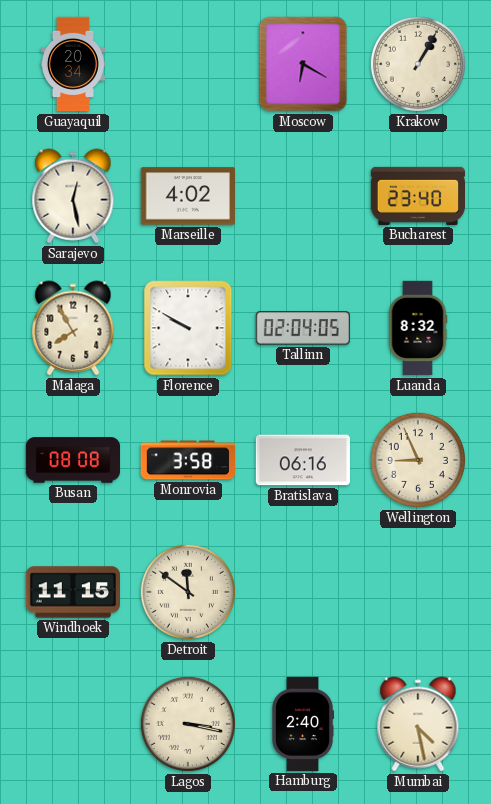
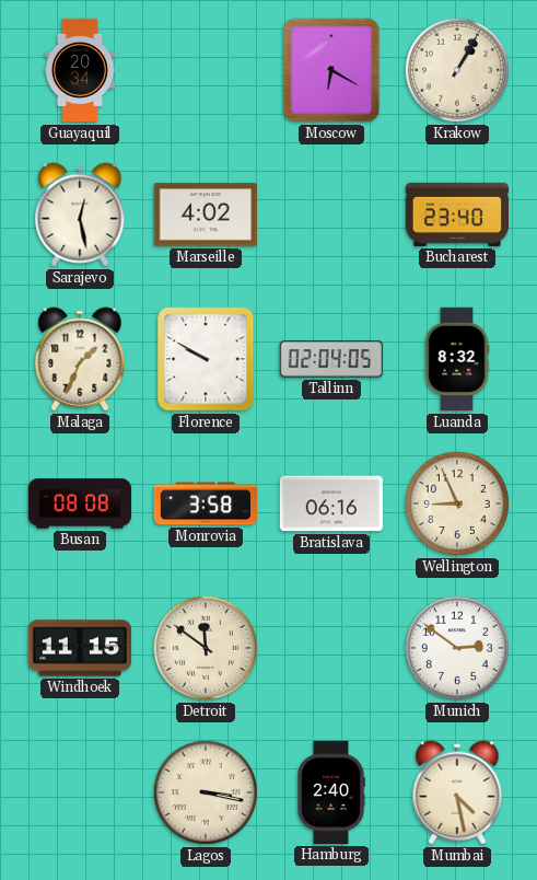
Malaga: 7:55 -> 1:34
Munich: none -> 2:51
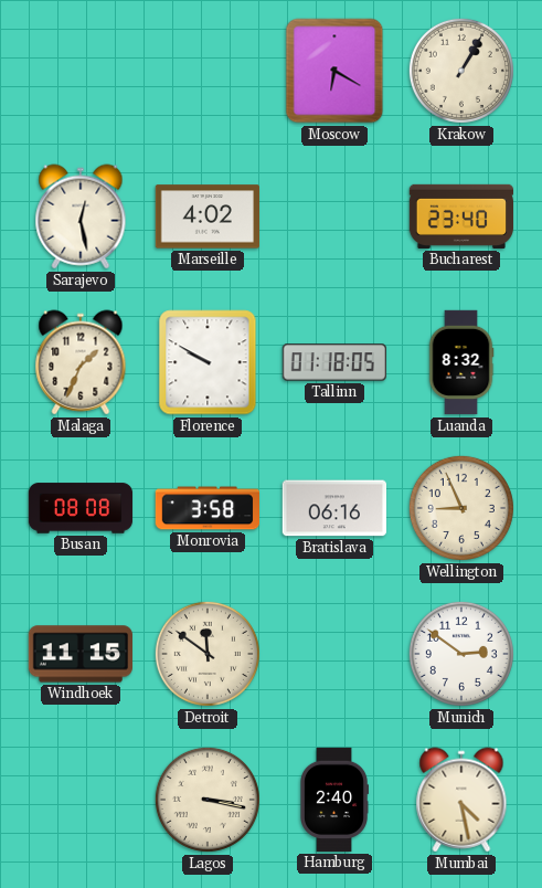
Guayaquil: 20:34 -> none
Tallinn: 02:04 -> 01:18
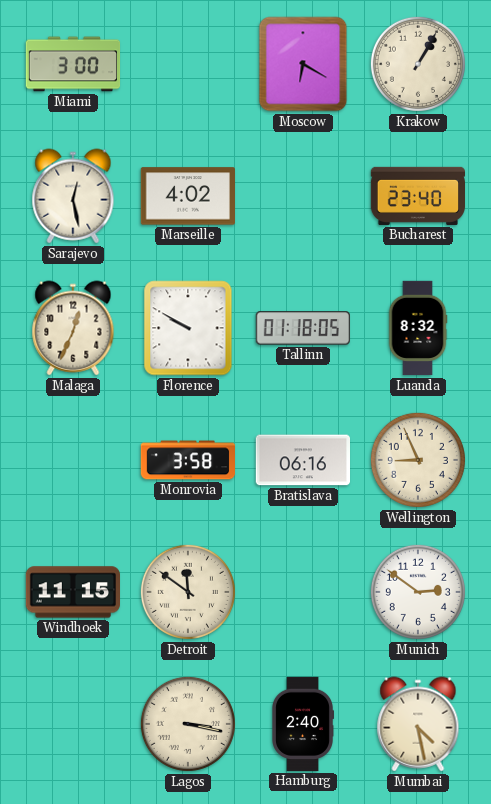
Miami: none -> 3:00
Malaga: 1:34 -> 12:34
Busan: 08:08 -> none
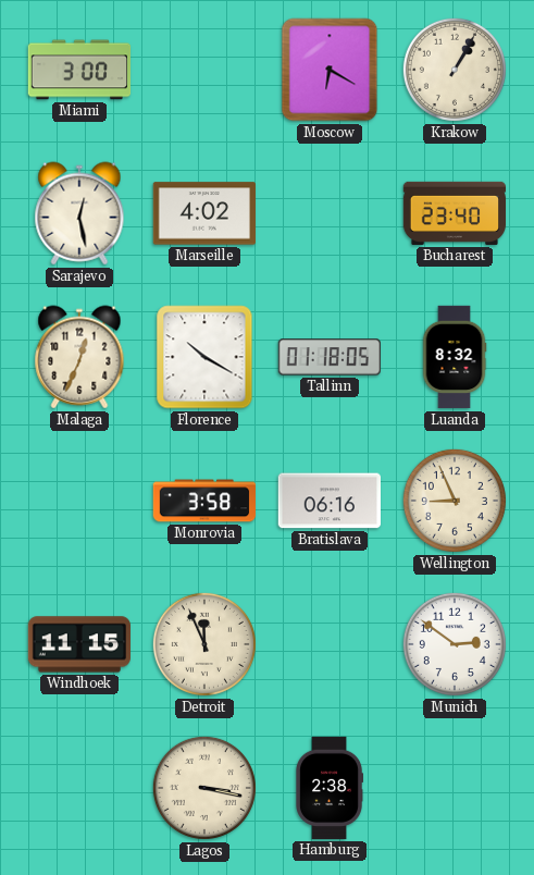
Florence: 9:50 -> 10:20
Detroit: 11:51 -> 11:56
Hamburg: 2:40 -> 2:38
Mumbai: 4:28 -> none
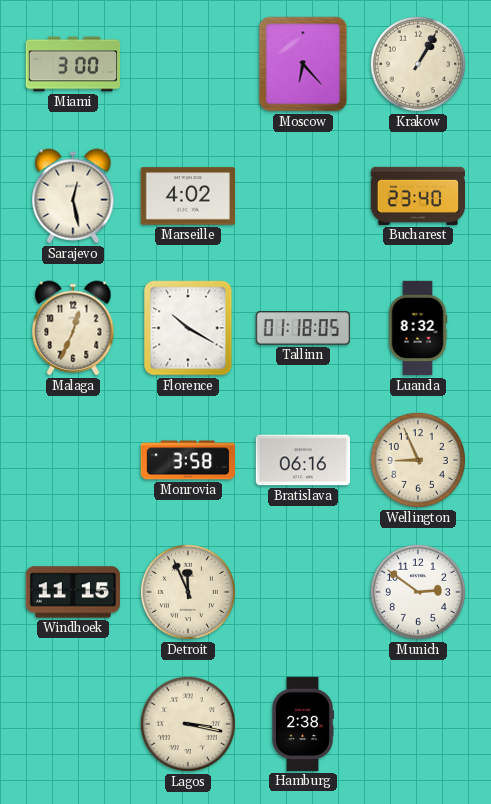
Moscow: 6:20 -> 6:23
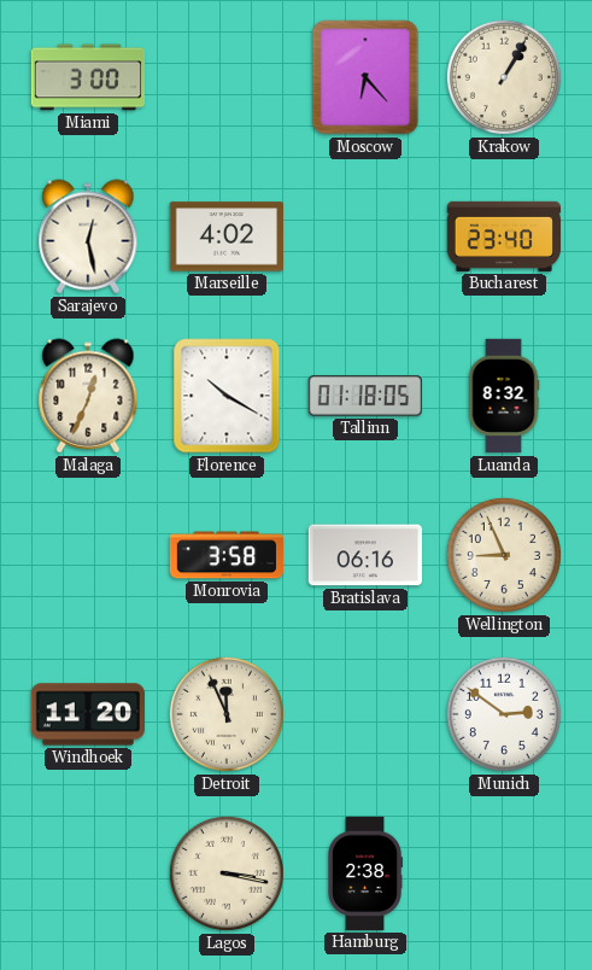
Windhoek: 11:15 -> 11:20
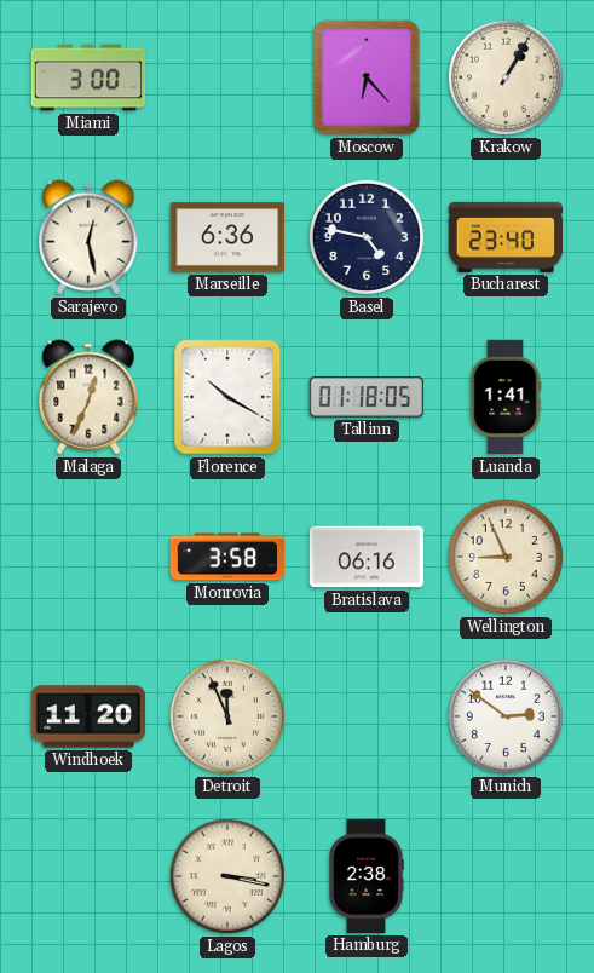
Marseille: 4:02 -> 6:36
Basel: none -> 4:47
Luanda: 8:32 -> 1:41
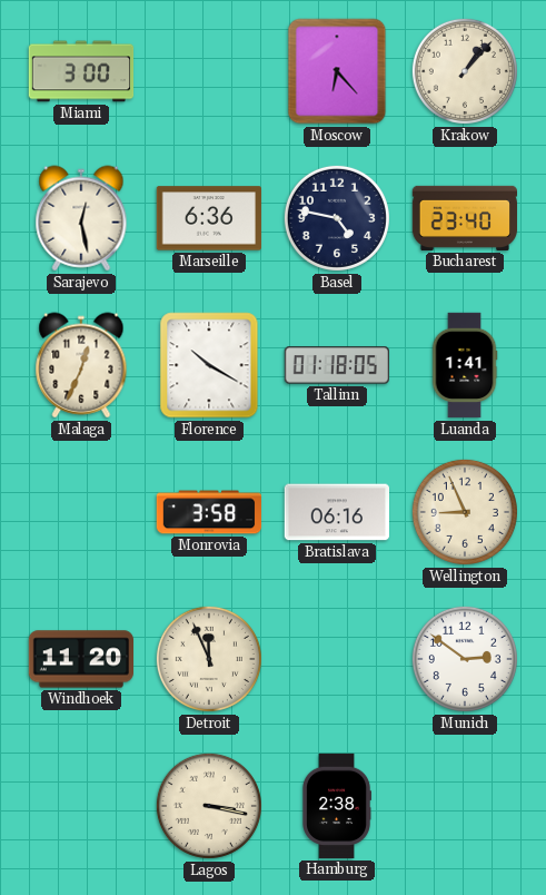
Krakow: 1:05 -> 1:07
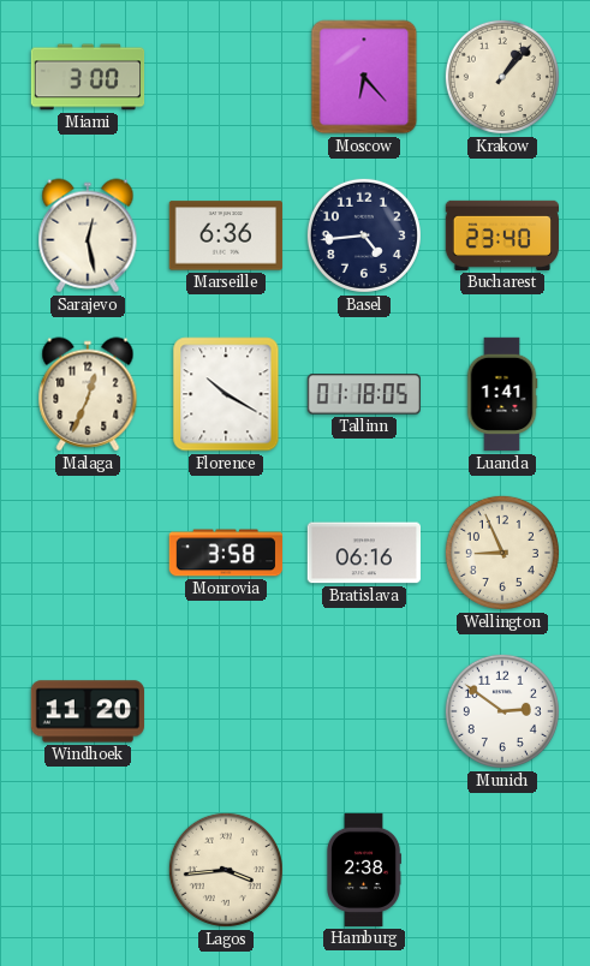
Basel: 4:47 -> 4:44
Detroit: 11:56 -> none
Lagos: 3:17 -> 3:44
